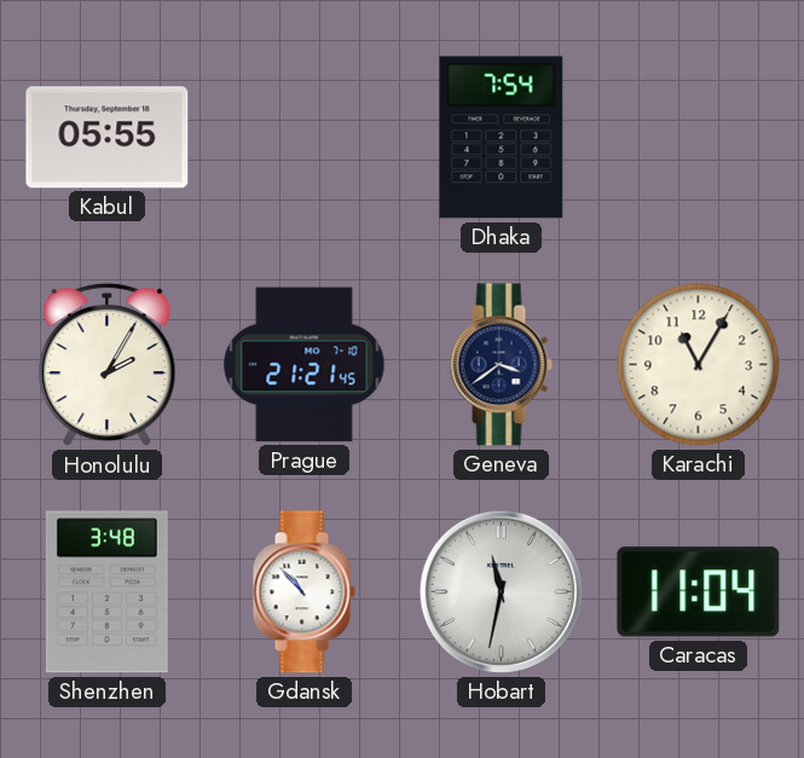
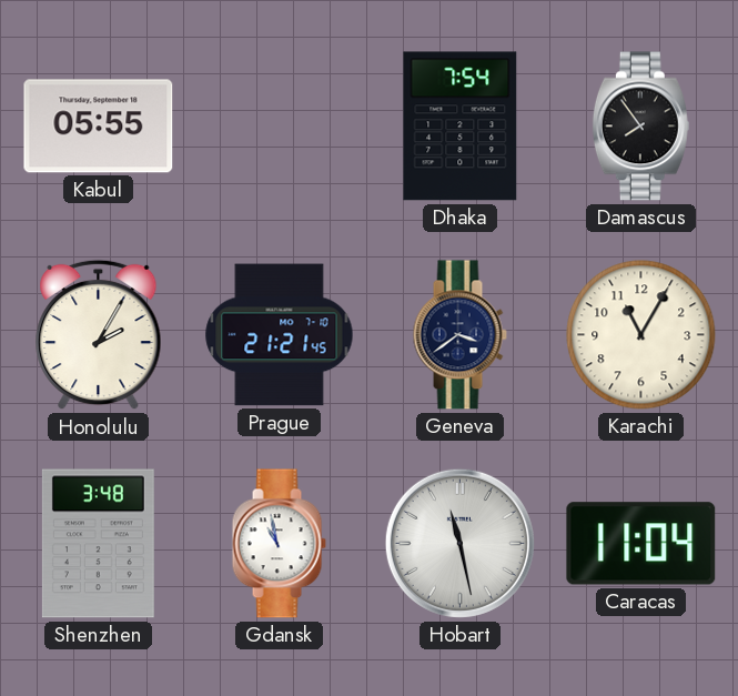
Damascus: none -> 7:54
Gdansk: 10:53 -> 10:58
Hobart: 11:32 -> 11:28
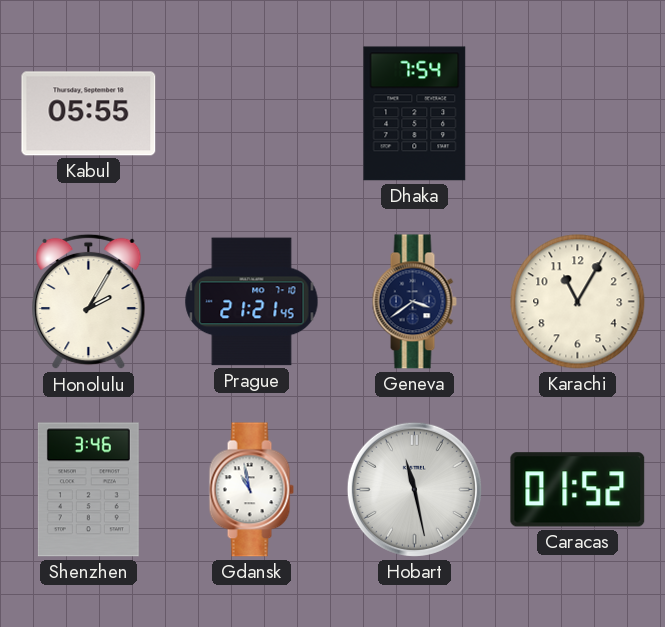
Damascus: 7:54 -> none
Shenzhen: 3:48 -> 3:46
Caracas: 11:04 -> 01:52
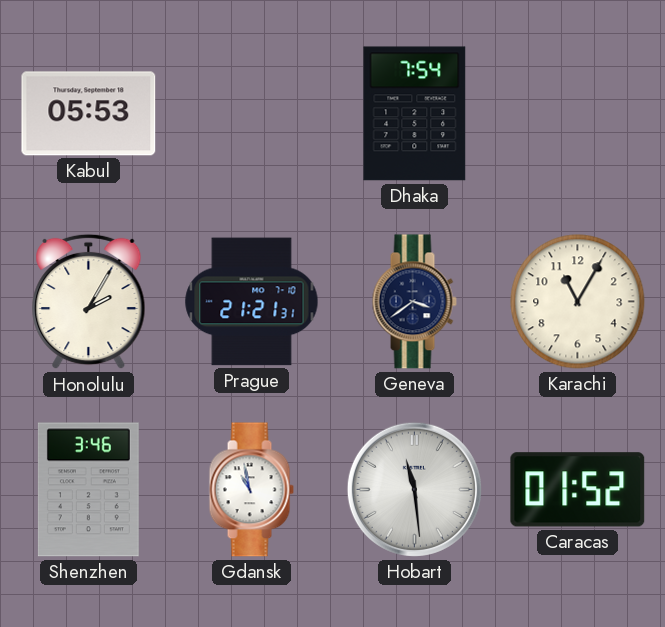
Kabul: 05:55 -> 05:53
Prague: 21:21:45 -> 21:21:31
Hobart: 11:28 -> 11:29
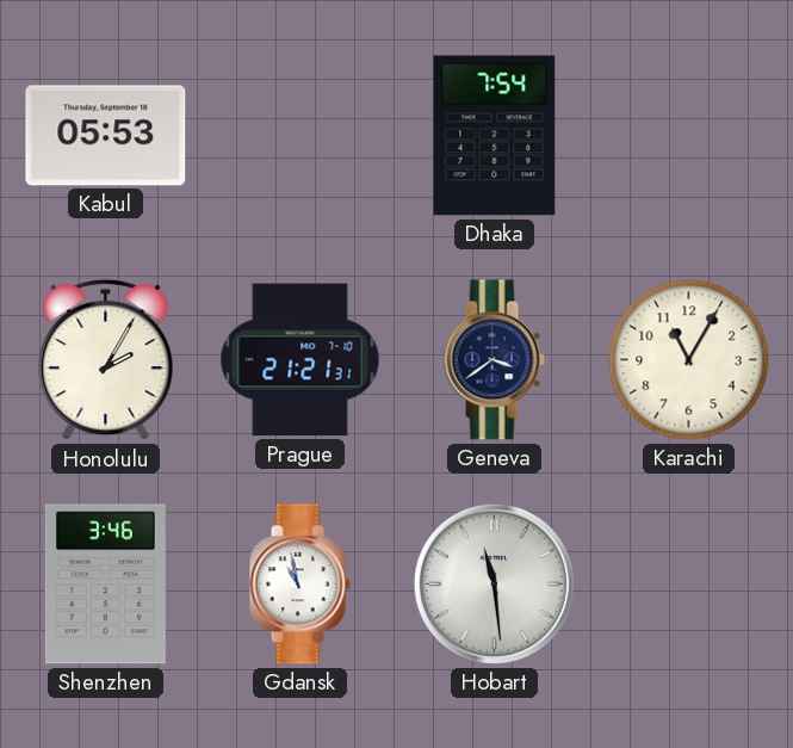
Caracas: 01:52 -> none
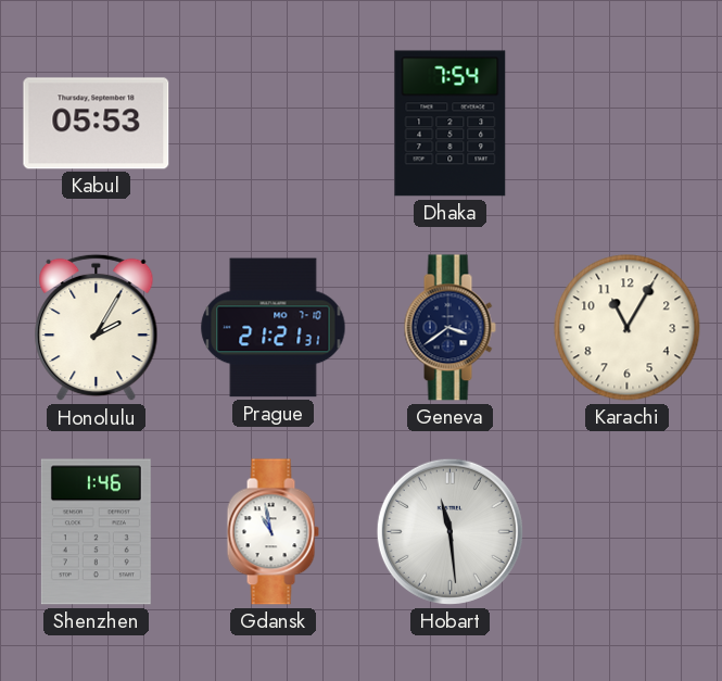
Shenzhen: 3:46 -> 1:46
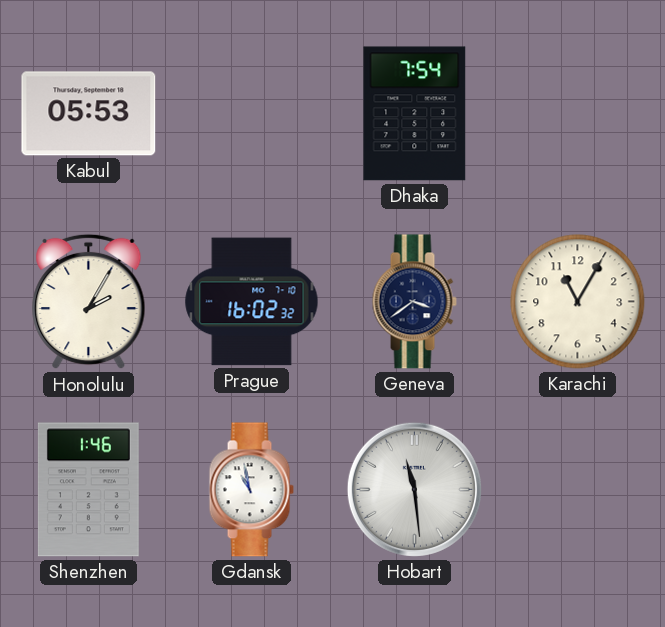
Prague: 21:21 -> 16:02
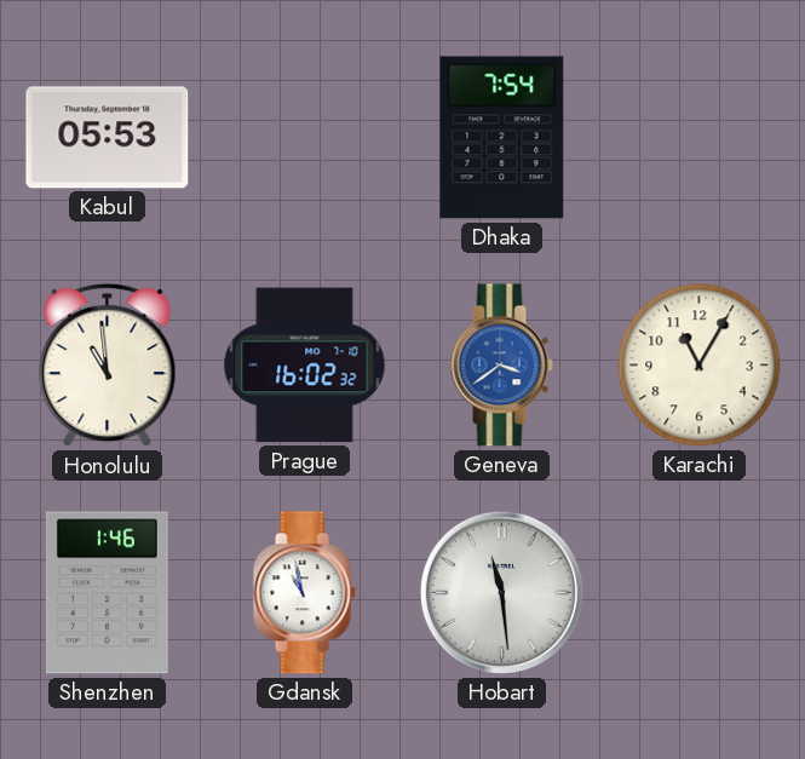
Honolulu: 2:05 -> 10:59
Geneva dial: navy -> blue
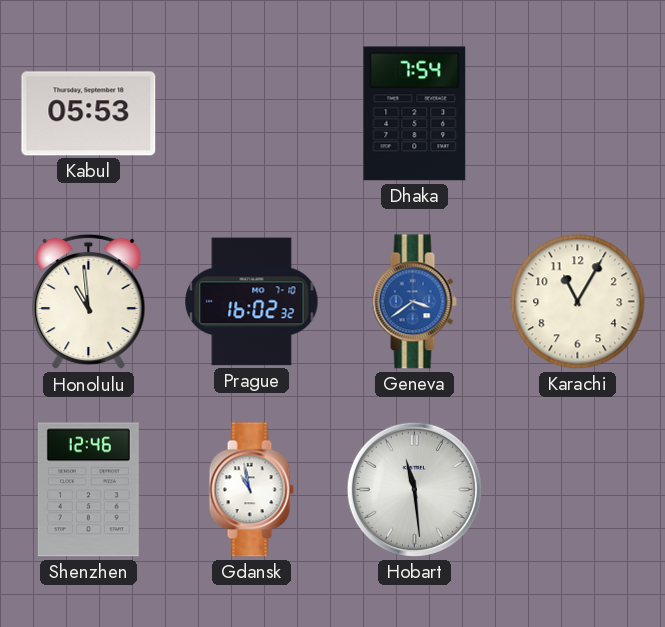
Shenzhen: 1:46 -> 12:46
